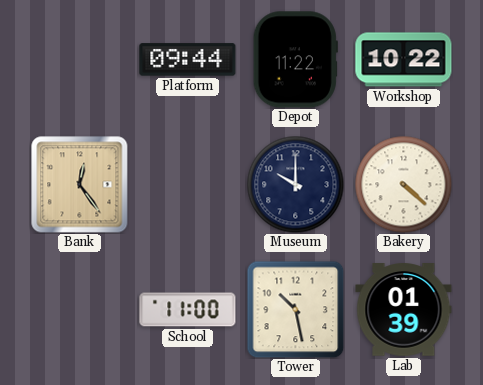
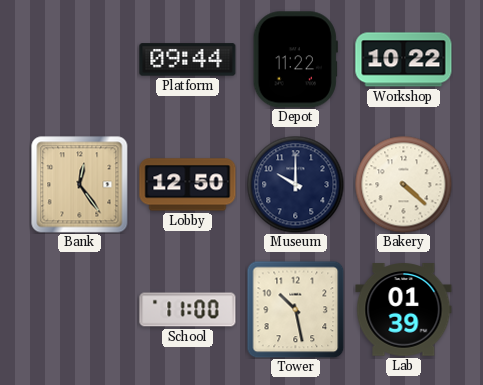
Lobby: none -> 12:50
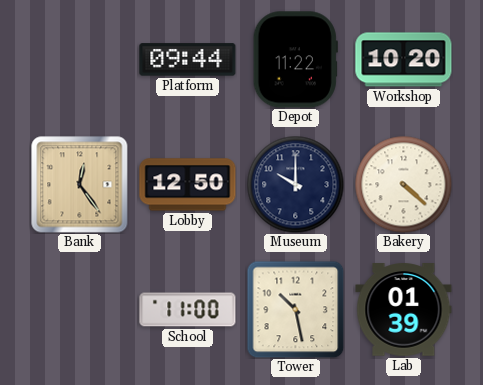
Workshop: 10:22 -> 10:20
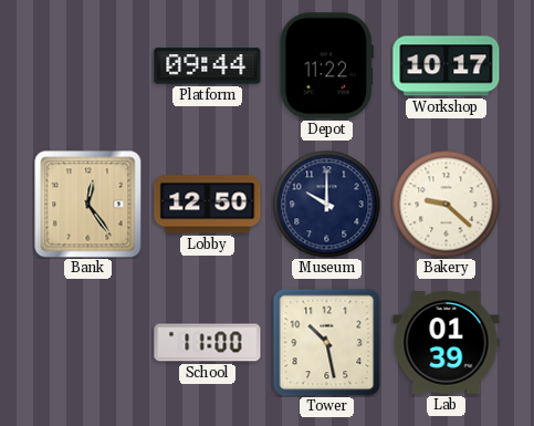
Workshop: 10:20 -> 10:17
Bakery: 4:22 -> 9:22
